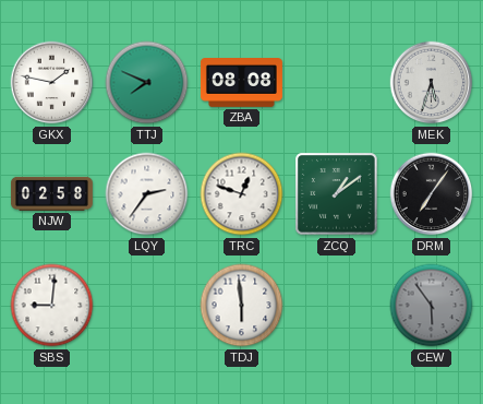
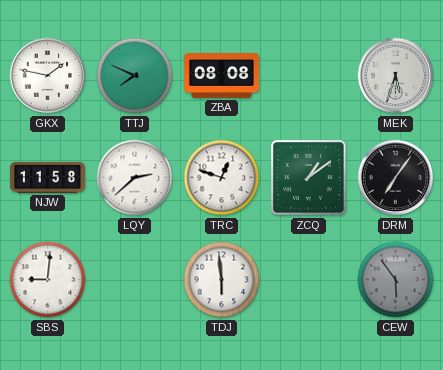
NJW: 02:58 -> 11:58
LQY: 2:36 -> 2:38
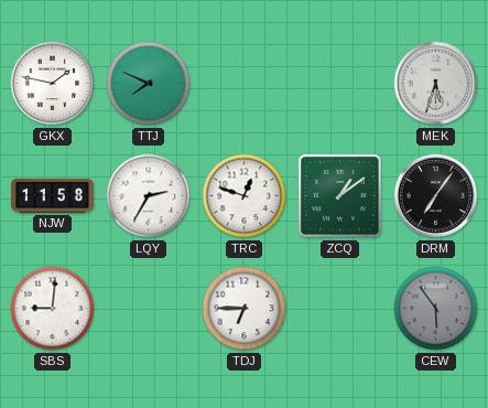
ZBA: 08:08 -> none
LQY: 2:38 -> 2:35
TDJ: 5:59 -> 6:45
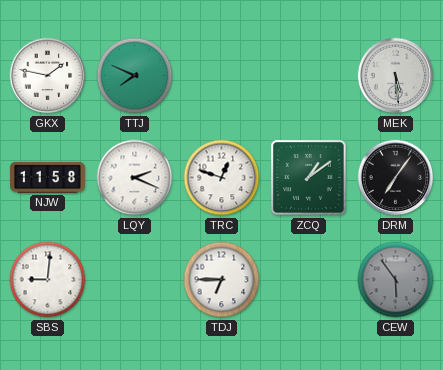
MEK: 5:33 -> 5:29
LQY: 2:35 -> 2:19
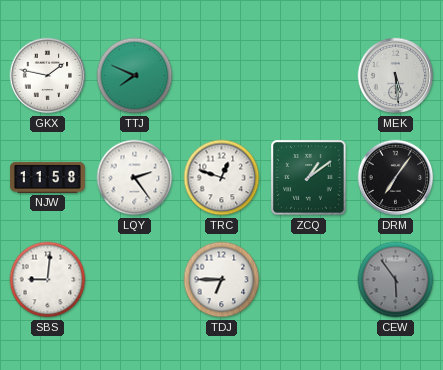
LQY: 2:19 -> 2:24
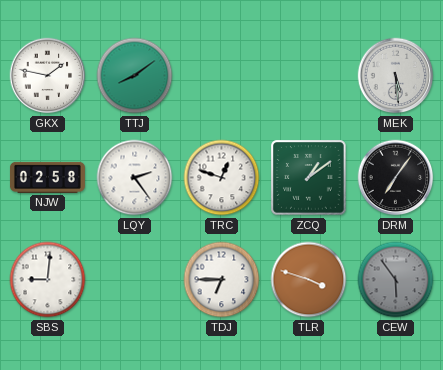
TTJ: 7:49 -> 8:09
NJW: 11:58 -> 02:58
TLR: none -> 3:48
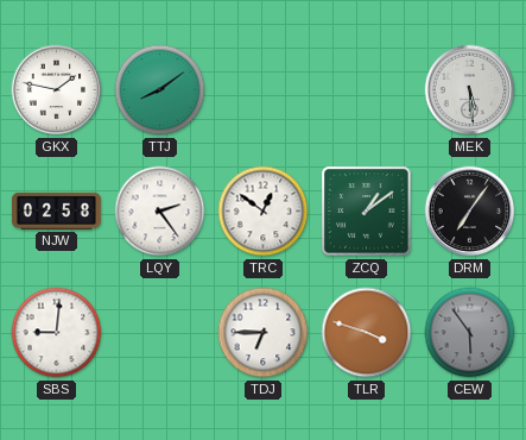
TRC: 12:48 -> 12:51
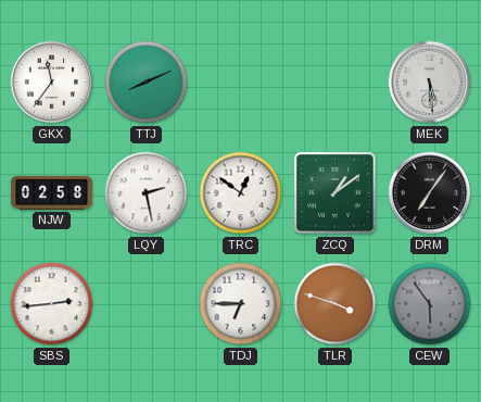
GKX: 1:47 -> 11:36
TTJ: 8:09 -> 8:11
LQY: 2:24 -> 2:28
SBS: 9:01 -> 2:44
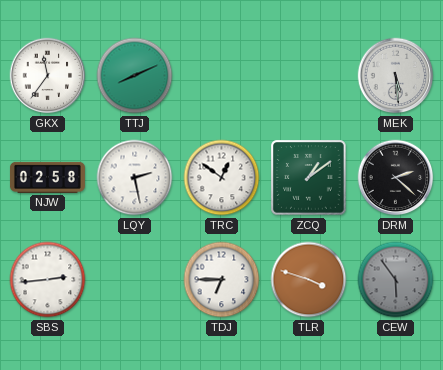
DRM: 7:06 -> 2:22
